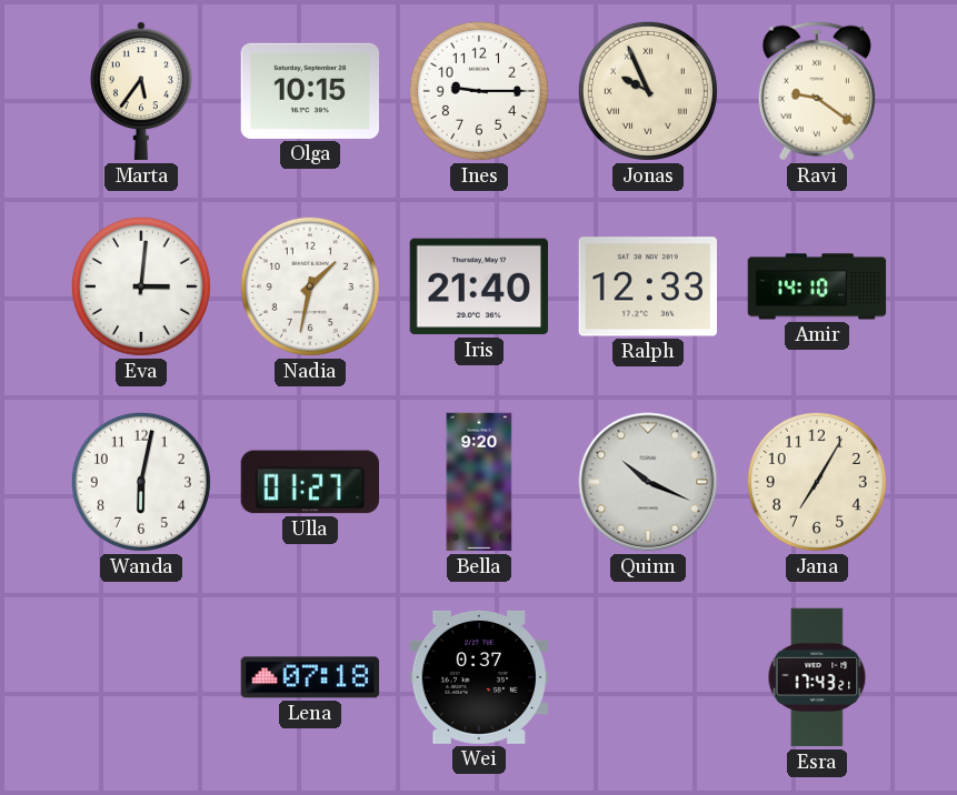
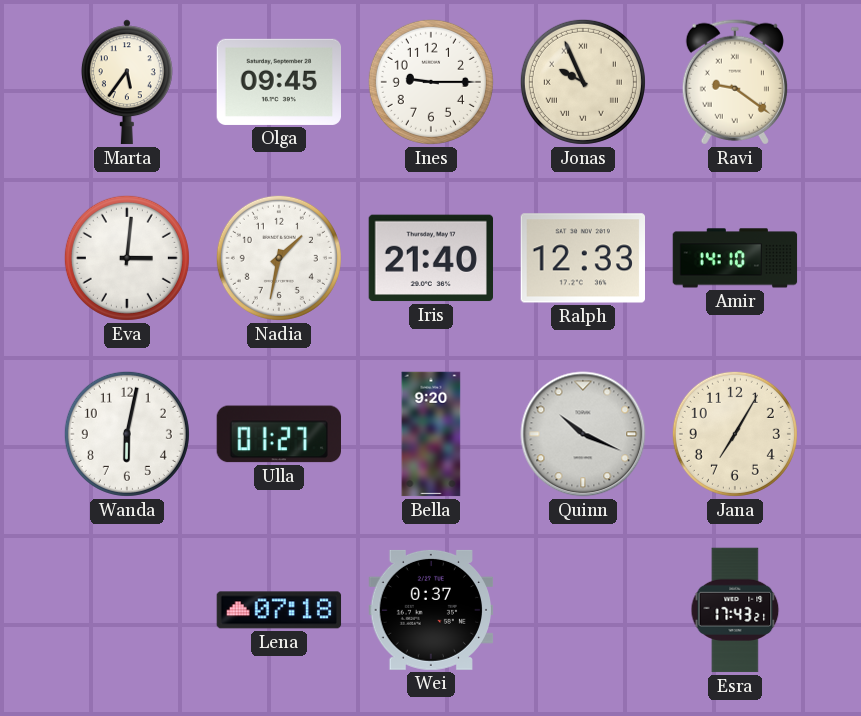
Olga: 10:15 -> 09:45
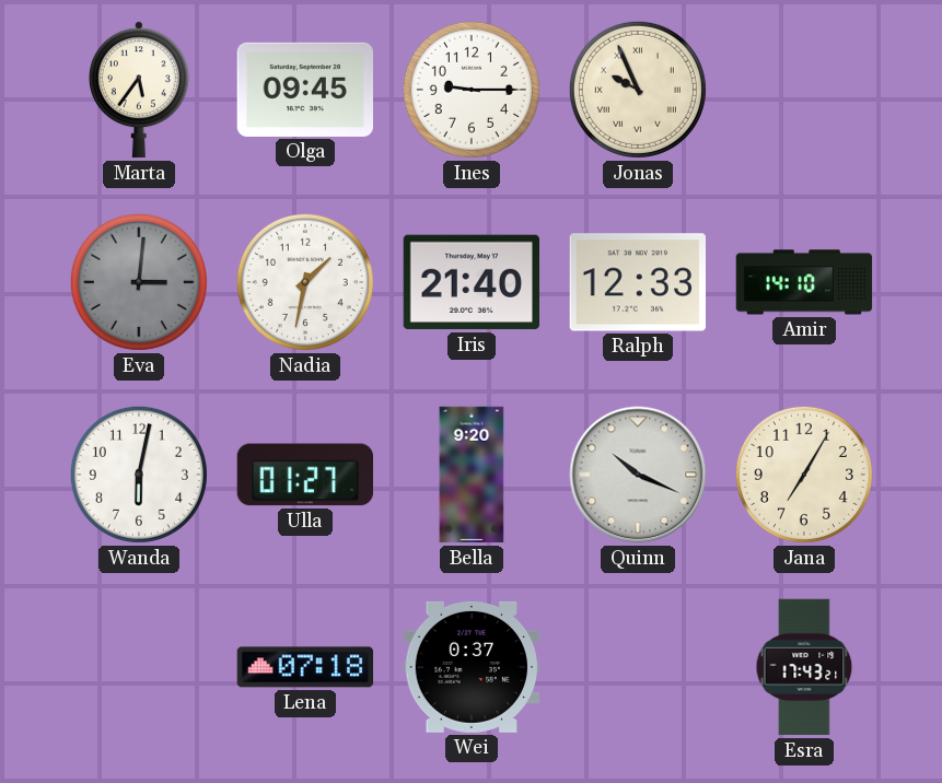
Ravi: 9:21 -> none
Eva dial: white -> grey
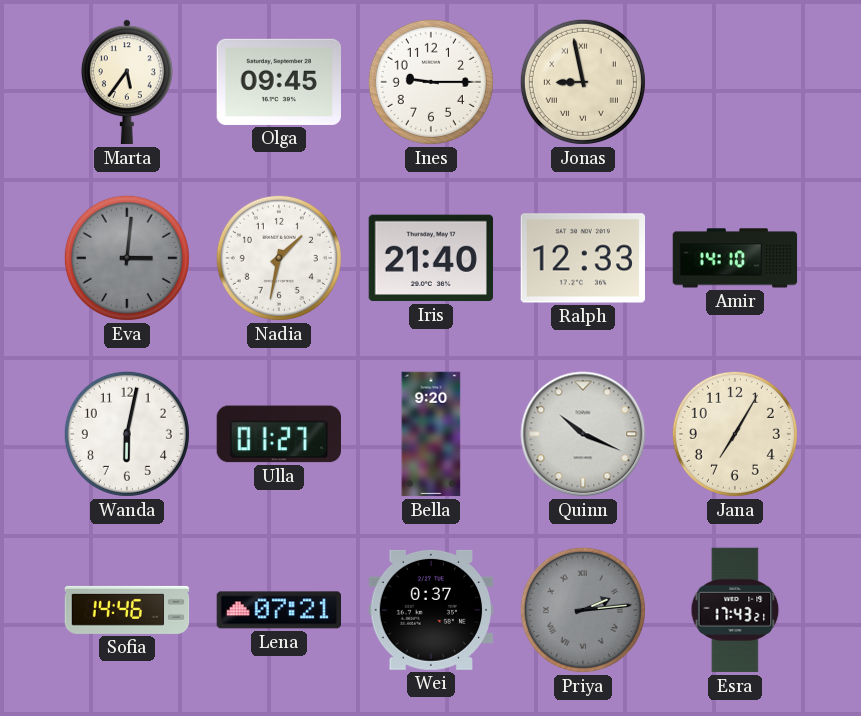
Jonas: 9:56 -> 8:58
Sofia: none -> 14:46
Lena: 07:18 -> 07:21
Priya: none -> 2:14
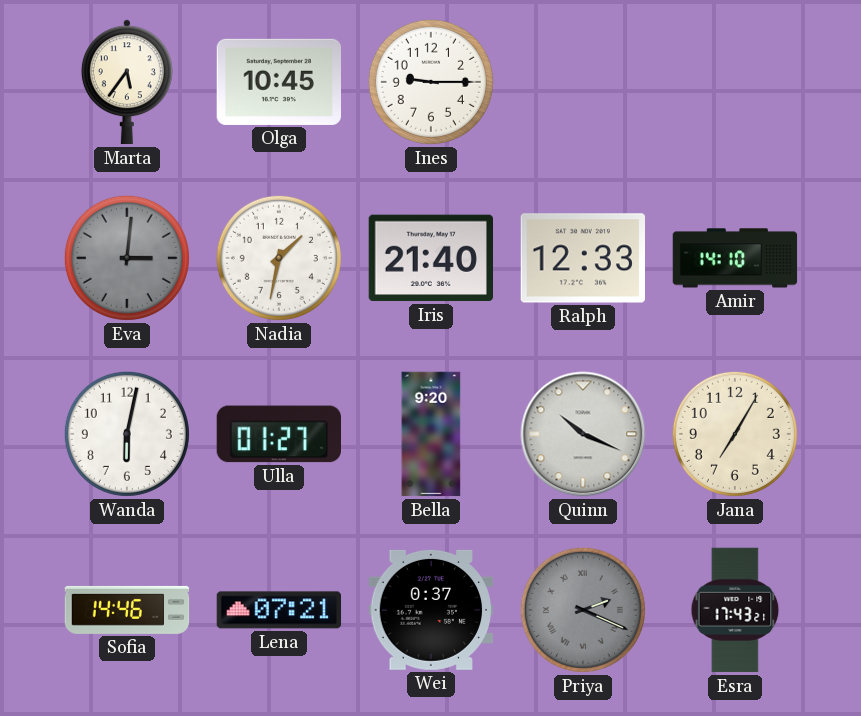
Olga: 09:45 -> 10:45
Jonas: 8:58 -> none
Priya: 2:14 -> 2:19
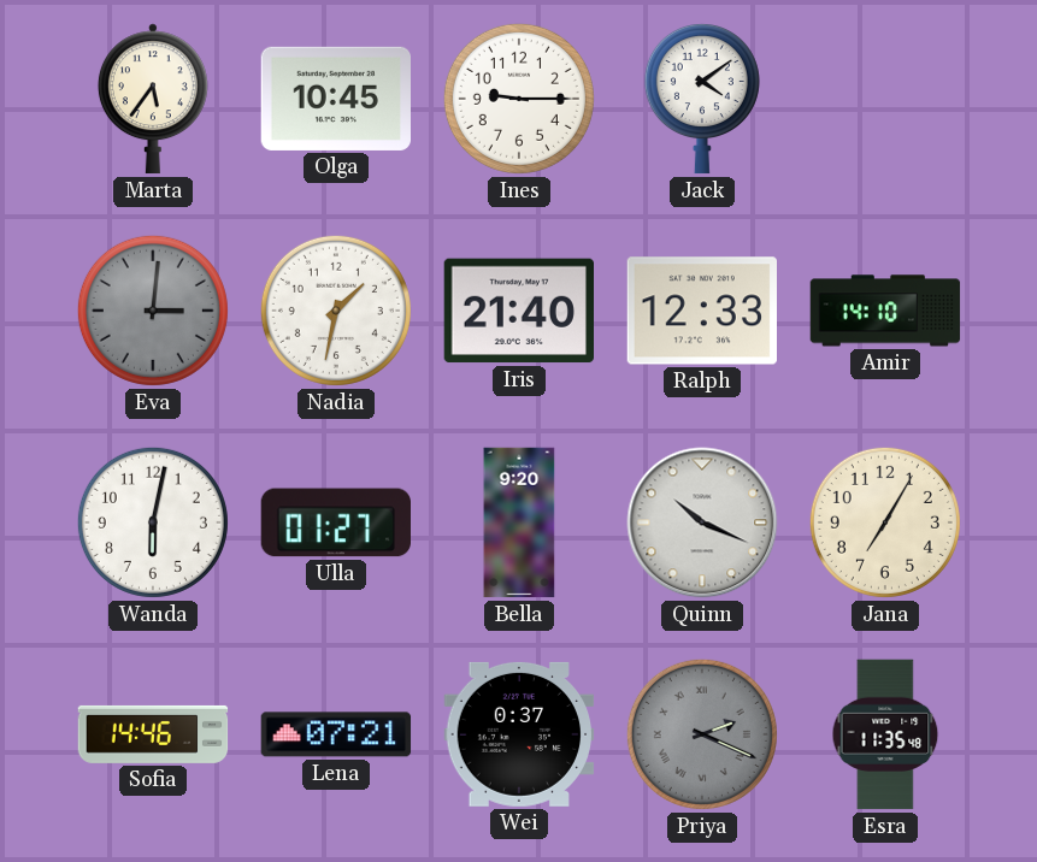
Jack: none -> 4:09
Esra: 17:43 -> 11:35
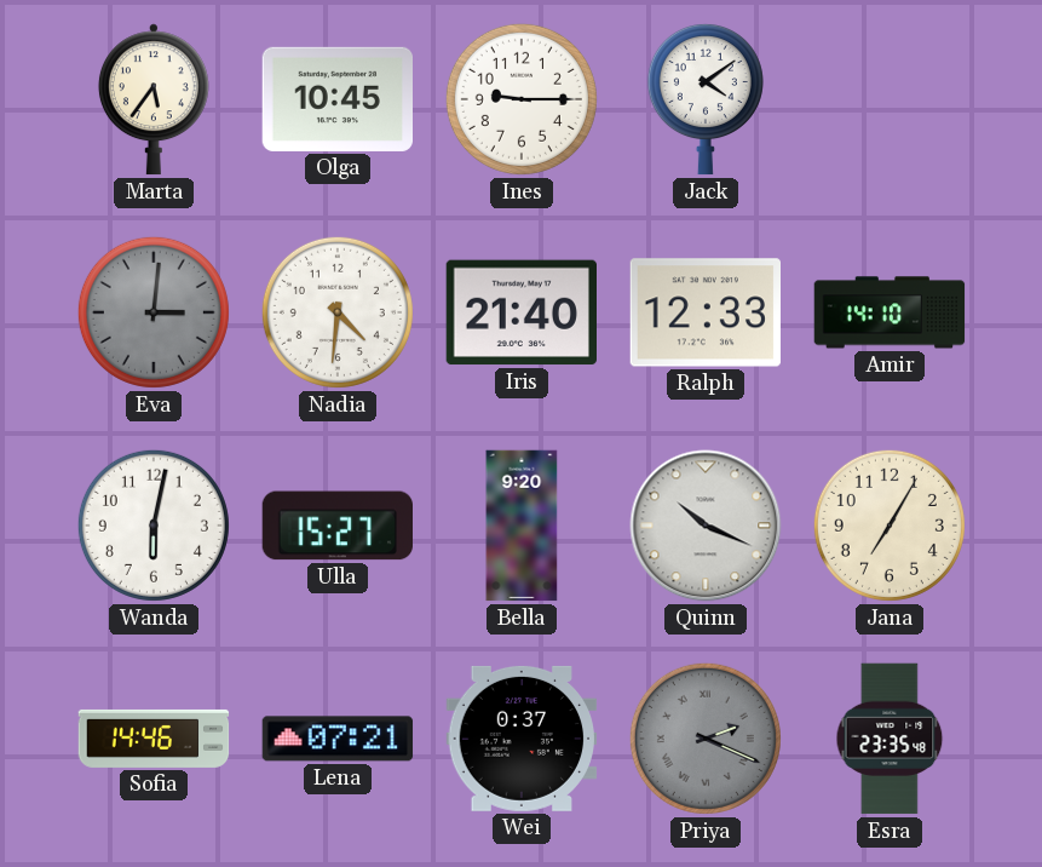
Nadia: 1:32 -> 4:31
Ulla: 01:27 -> 15:27
Esra: 11:35 -> 23:35
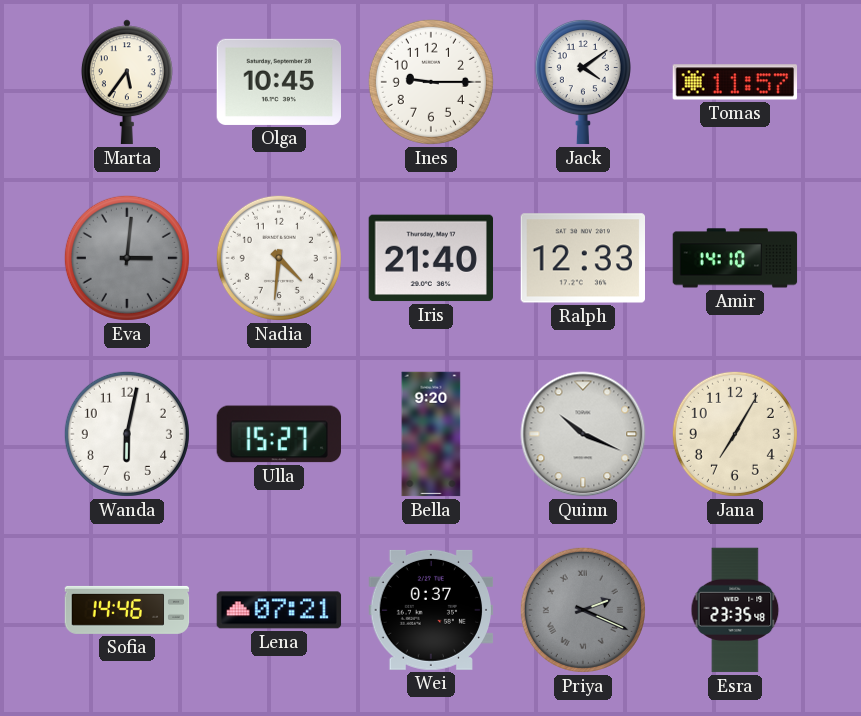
Tomas: none -> 11:57
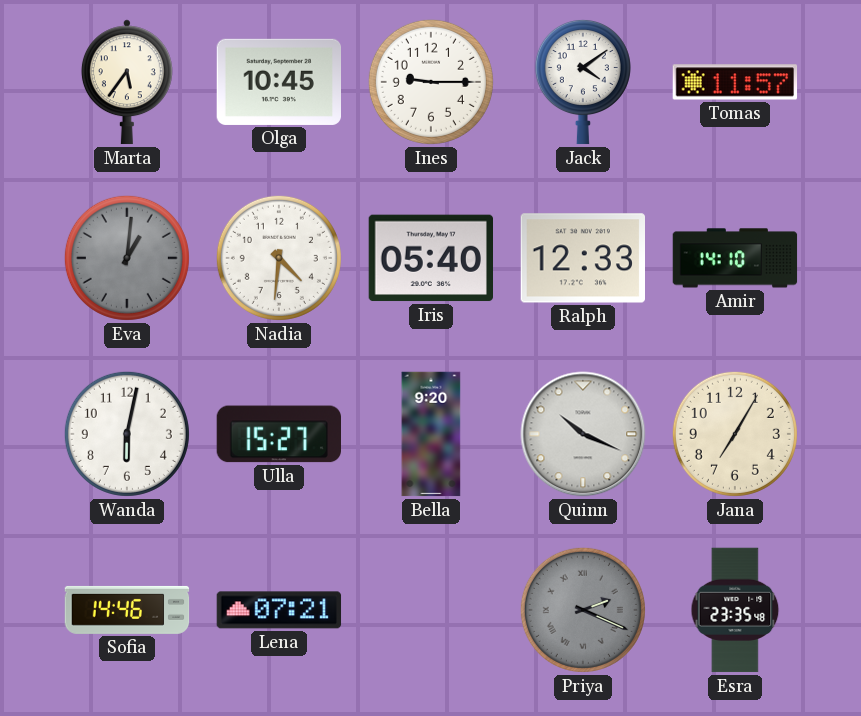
Eva: 3:01 -> 1:01
Iris: 21:40 -> 05:40
Wei: 0:37 -> none
